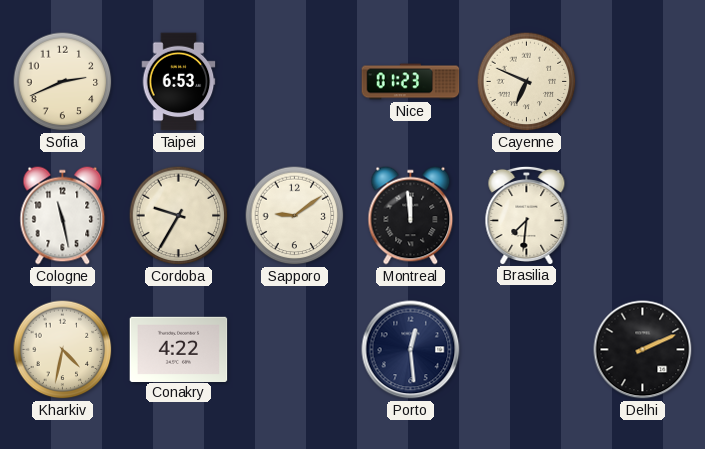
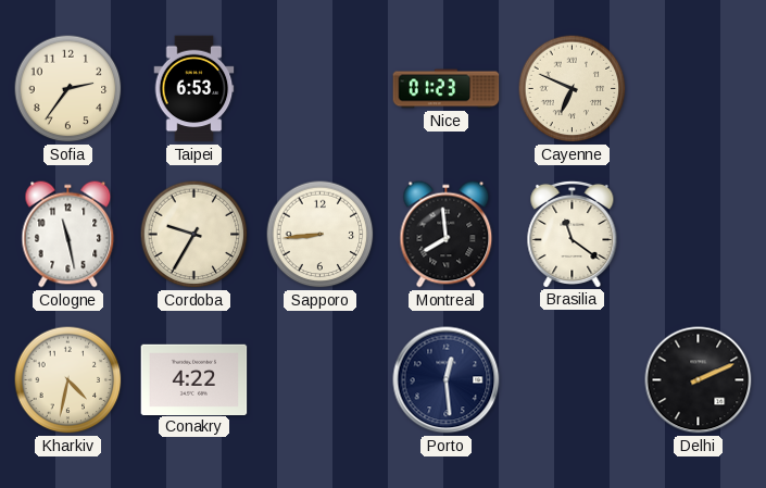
Sofia: 2:41 -> 2:36
Sapporo: 9:09 -> 8:44
Montreal: 11:59 -> 7:59
Brasilia: 7:31 -> 11:21
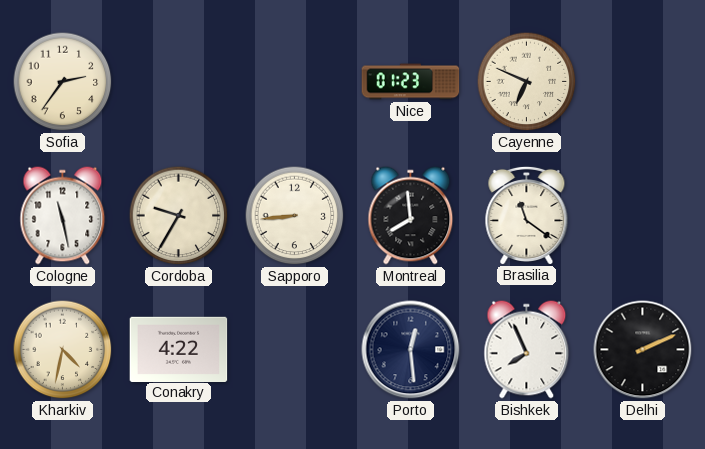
Taipei: 6:53 -> none
Bishkek: none -> 7:56
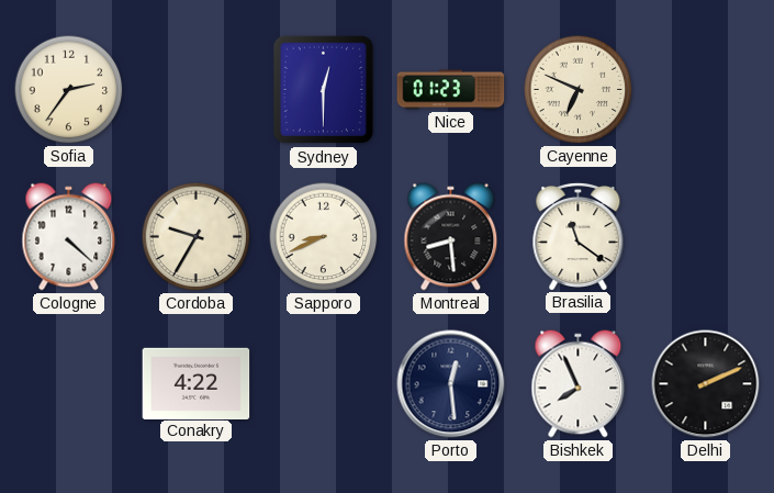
Sydney: none -> 12:30
Cologne: 11:28 -> 4:22
Sapporo: 8:44 -> 8:41
Montreal: 7:59 -> 8:29
Kharkiv: 4:32 -> none
